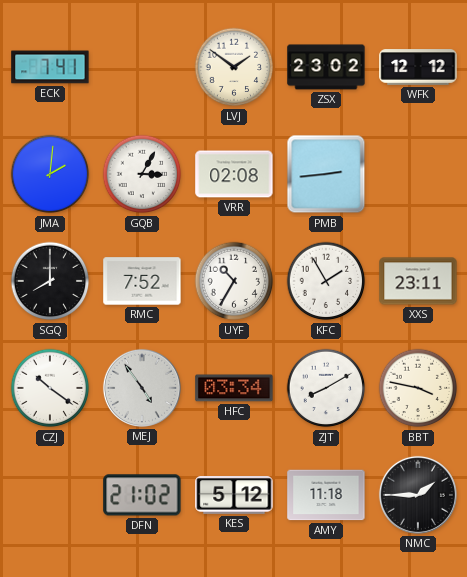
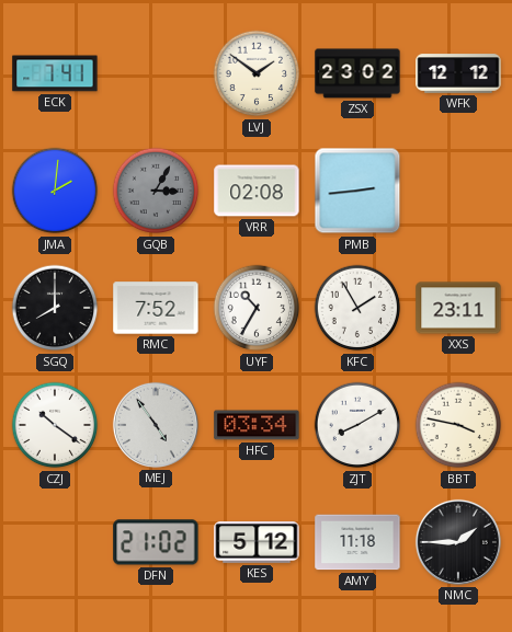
GQB dial: white -> grey
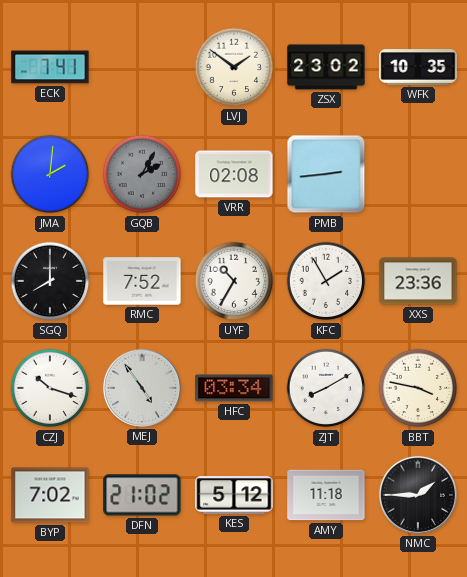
WFK: 12:12 -> 10:35
GQB: 3:05 -> 2:05
XXS: 23:11 -> 23:36
CZJ: 10:21 -> 10:18
BYP: none -> 7:02
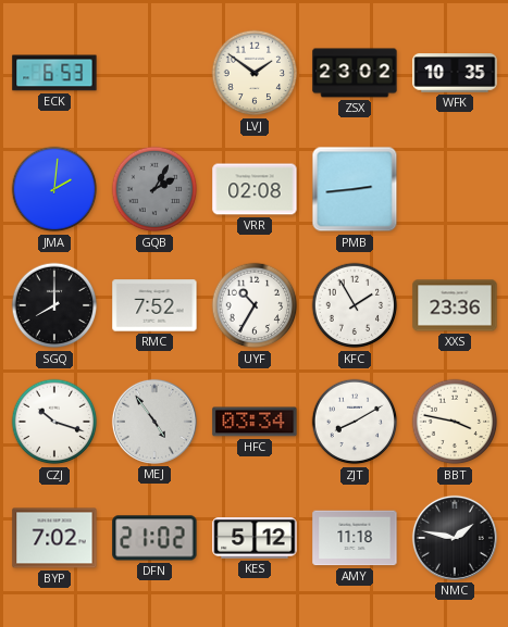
ECK: 7:41 -> 6:53
NMC: 1:45 -> 1:47
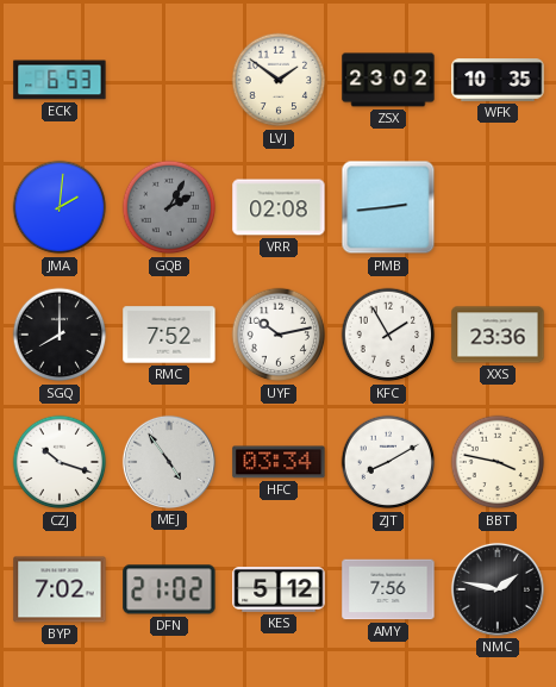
UYF: 10:35 -> 10:13
AMY: 11:18 -> 7:56
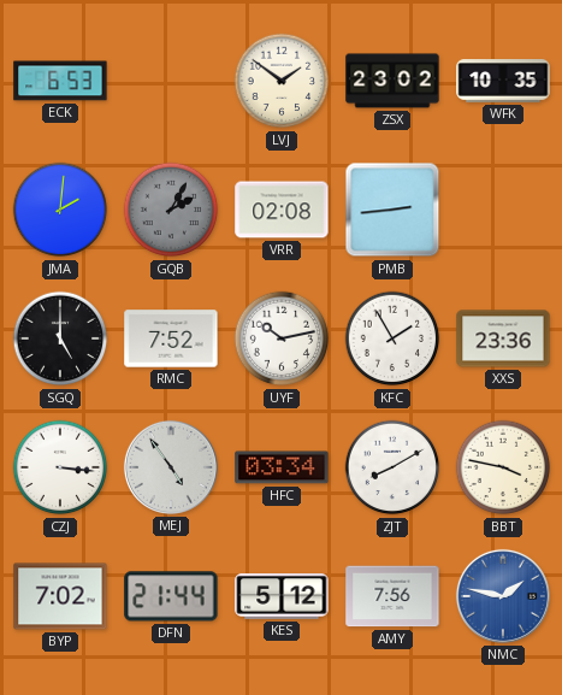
SGQ: 8:00 -> 5:00
CZJ: 10:18 -> 3:16
DFN: 21:02 -> 21:44
NMC dial: black -> blue
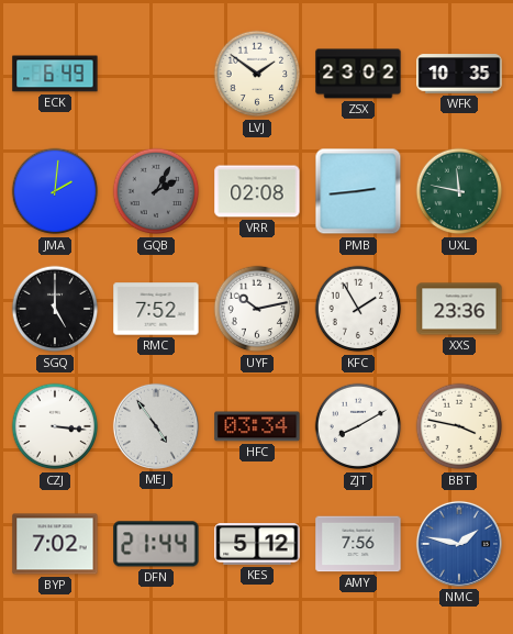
ECK: 6:53 -> 6:49
UXL: none -> 11:47
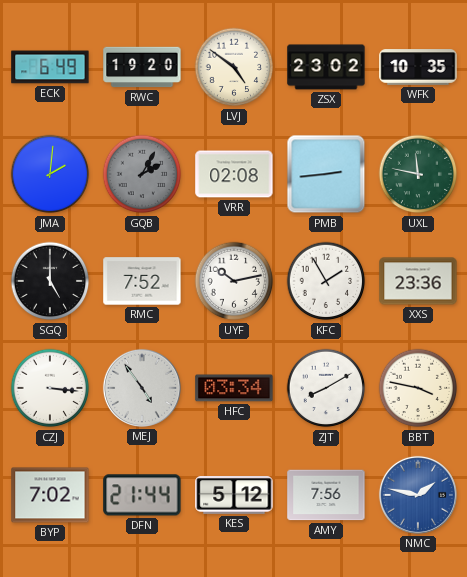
RWC: none -> 19:20
LVJ: 1:51 -> 4:51
